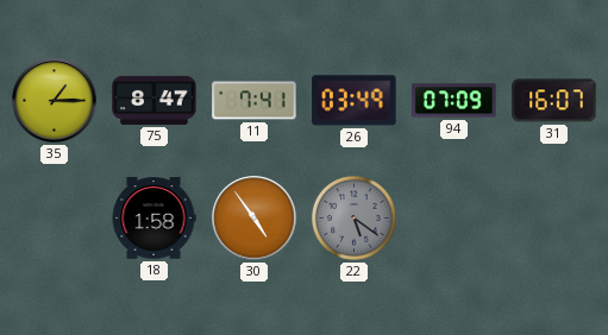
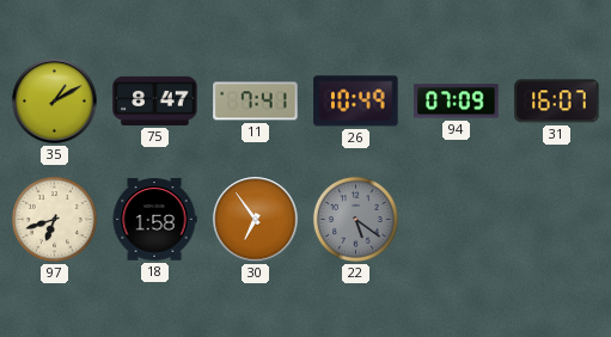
35: 1:15 -> 1:10
26: 03:49 -> 10:49
97: none -> 6:42
30: 4:54 -> 6:54
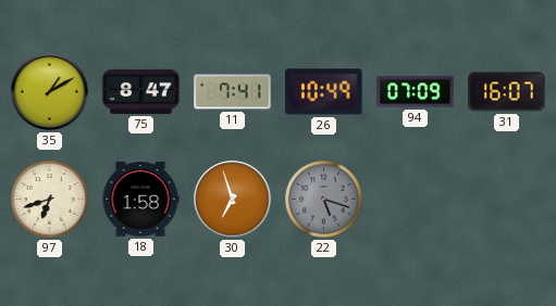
30: 6:54 -> 6:57
22: 5:21 -> 5:18
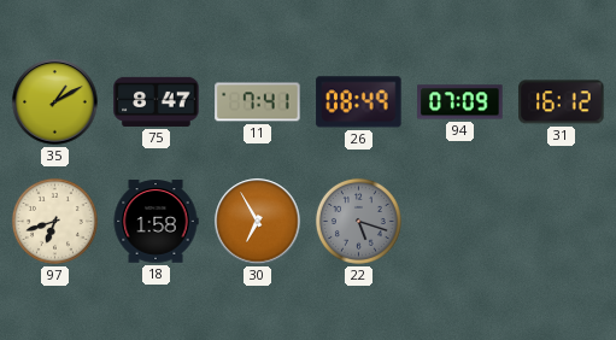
26: 10:49 -> 08:49
31: 16:07 -> 16:12
30: 6:57 -> 6:55
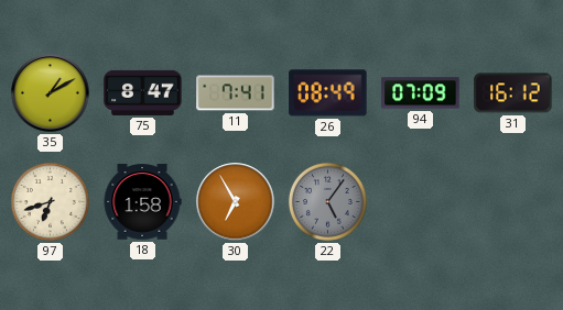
22: 5:18 -> 5:06
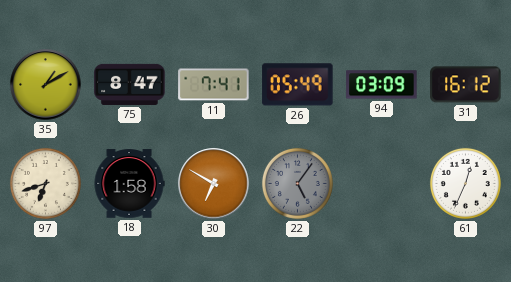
26: 08:49 -> 05:49
94: 07:09 -> 03:09
30: 6:55 -> 6:50
61: none -> 12:34
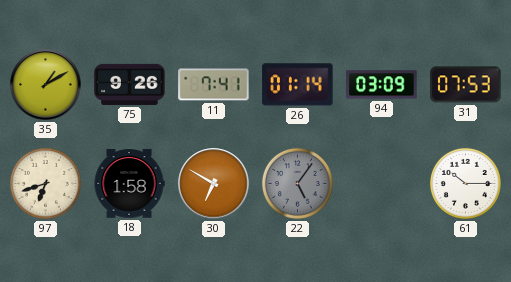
75: 8:47 -> 9:26
26: 05:49 -> 01:14
31: 16:12 -> 07:53
61: 12:34 -> 10:15
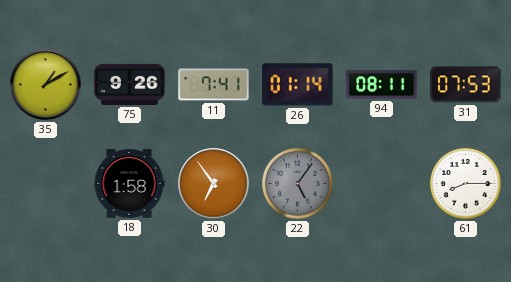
94: 03:09 -> 08:11
97: 6:42 -> none
30: 6:50 -> 6:54
61: 10:15 -> 8:15
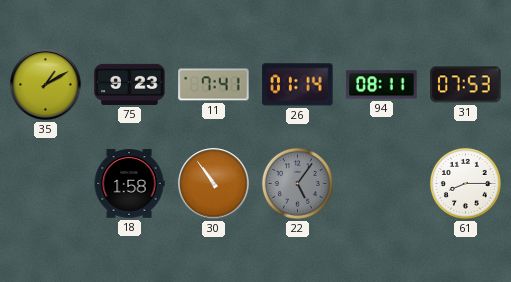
75: 9:26 -> 9:23
30: 6:54 -> 10:54
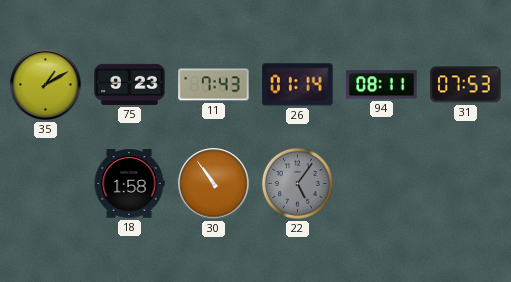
11: 7:41 -> 7:43
61: 8:15 -> none
